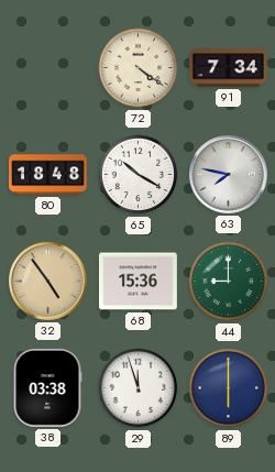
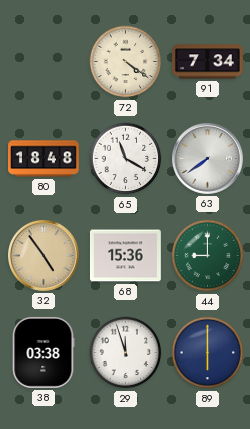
65: 10:20 -> 11:20
63: 7:47 -> 7:39
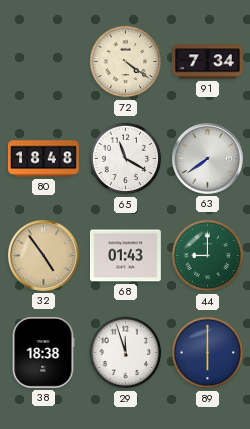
68: 15:36 -> 01:43
38: 03:38 -> 18:38
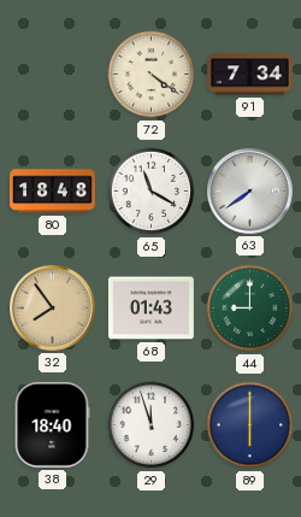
32: 4:54 -> 7:54
38: 18:38 -> 18:40
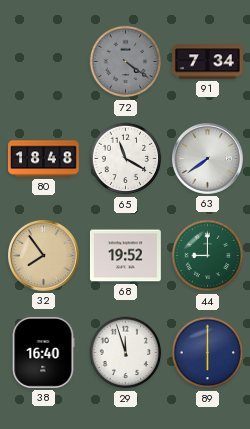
72 dial: cream -> grey
68: 01:43 -> 19:52
38: 18:40 -> 16:40
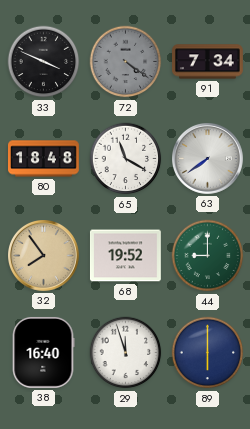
33: none -> 3:49
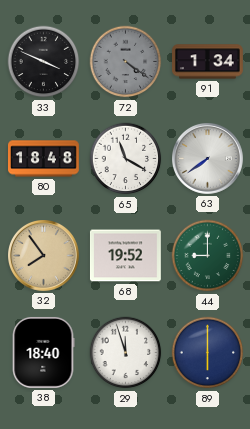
91: 7:34 -> 1:34
38: 16:40 -> 18:40
